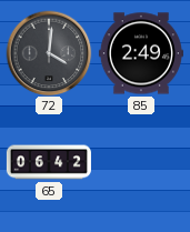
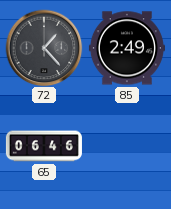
72: 4:01 -> 1:23
65: 06:42 -> 06:46
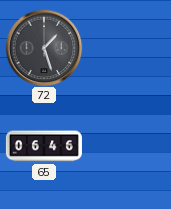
72: 1:23 -> 1:27
85: 2:49 -> none
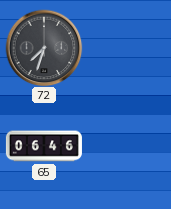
72: 1:27 -> 7:33
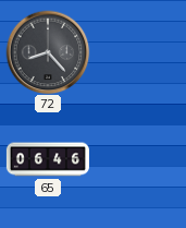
72: 7:33 -> 8:23
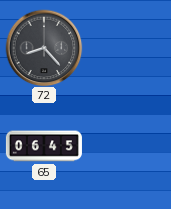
65: 06:46 -> 06:45
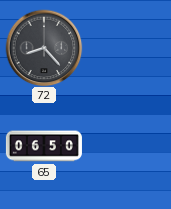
65: 06:45 -> 06:50
